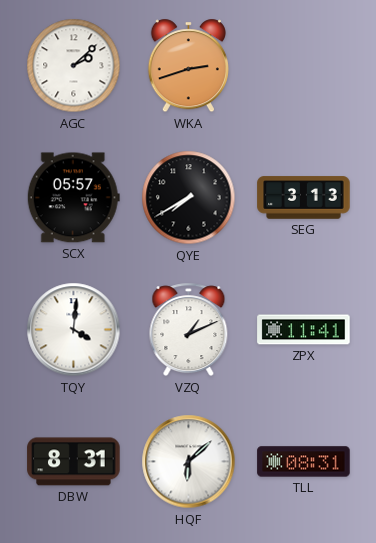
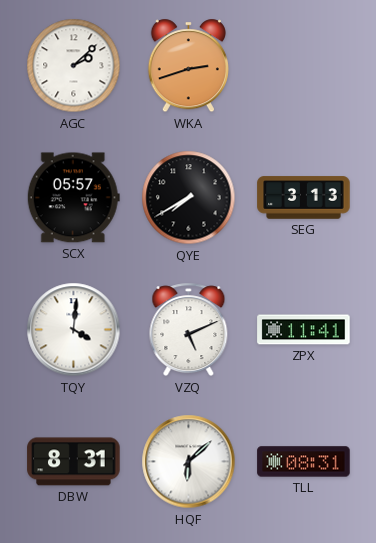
VZQ: 1:11 -> 5:11
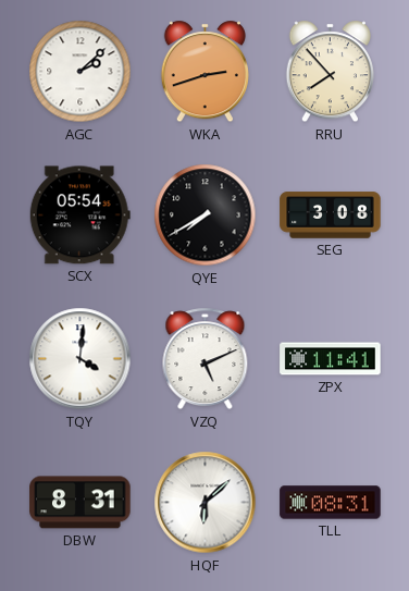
RRU: none -> 7:53
SCX: 05:57 -> 05:54
SEG: 3:13 -> 3:08
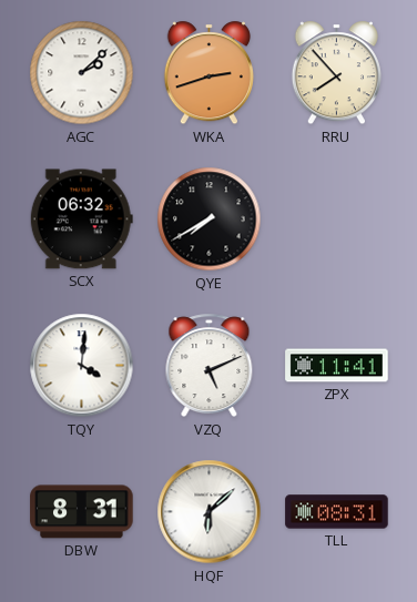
SCX: 05:54 -> 06:32
SEG: 3:08 -> none
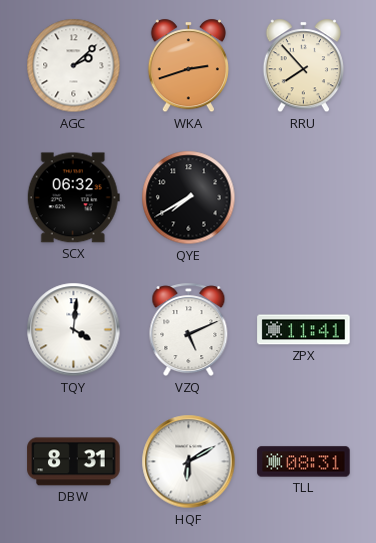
HQF: 6:08 -> 6:10
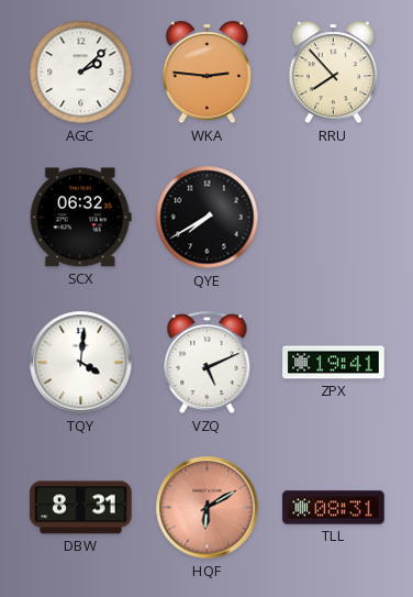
WKA: 2:42 -> 2:46
ZPX: 11:41 -> 19:41
HQF dial: white -> salmon
